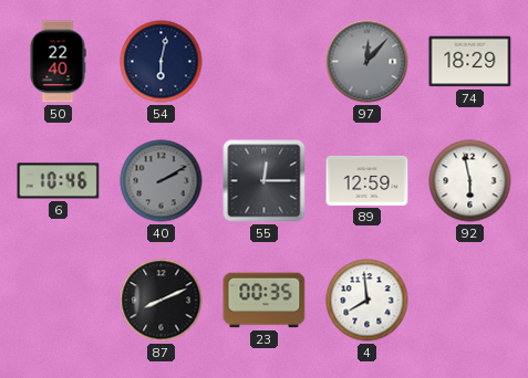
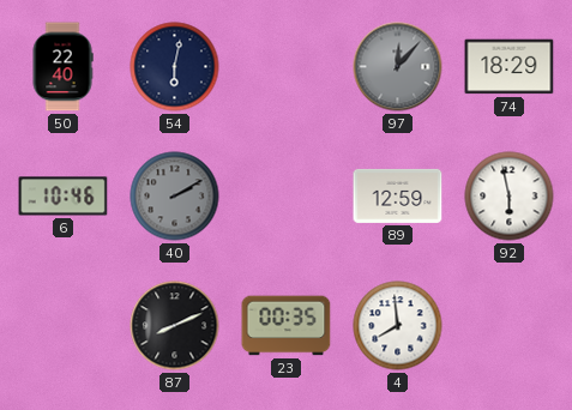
55: 12:15 -> none
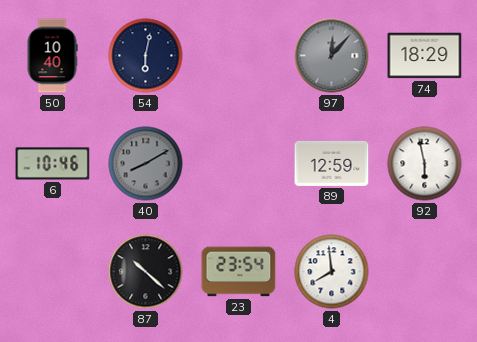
50: 22:40 -> 10:40
40: 2:10 -> 8:10
87: 8:11 -> 10:22
23: 00:35 -> 23:54
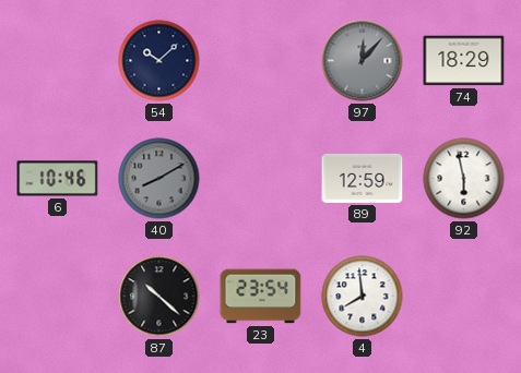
50: 10:40 -> none
54: 6:02 -> 10:08
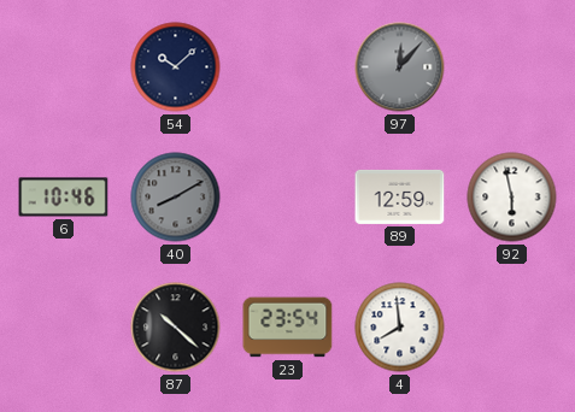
74: 18:29 -> none
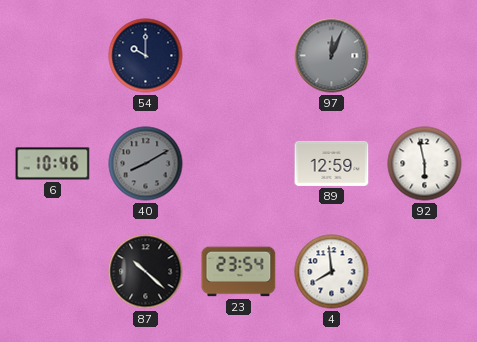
54: 10:08 -> 10:00
97: 12:07 -> 12:04
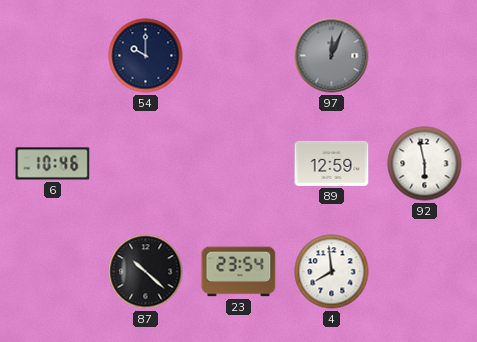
40: 8:10 -> none
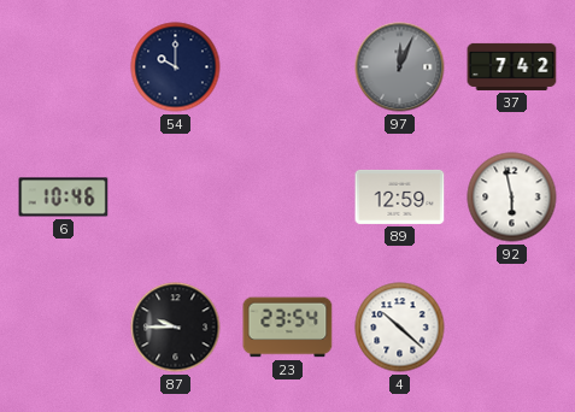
37: none -> 7:42
87: 10:22 -> 9:45
4: 7:59 -> 10:22
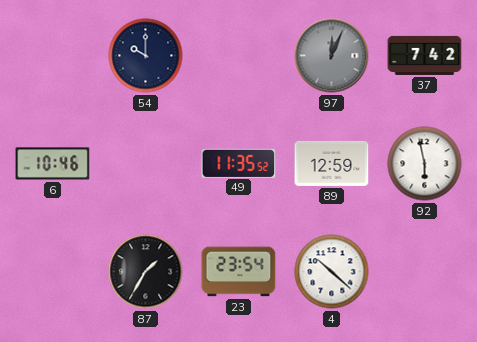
49: none -> 11:35
87: 9:45 -> 1:35
